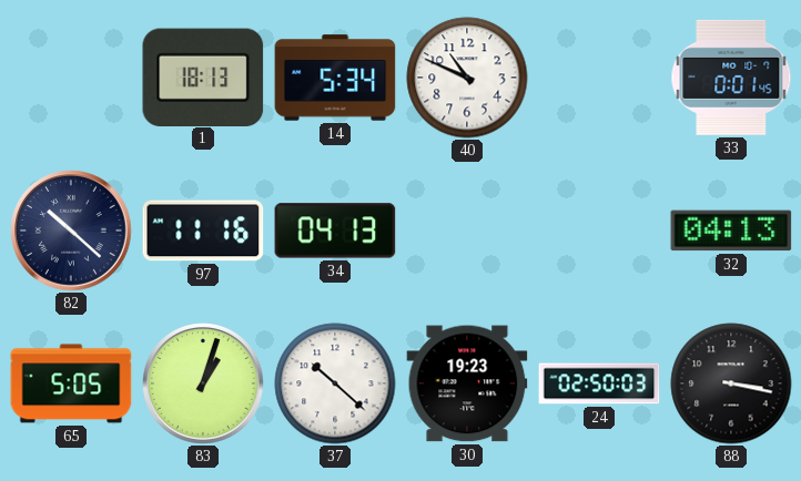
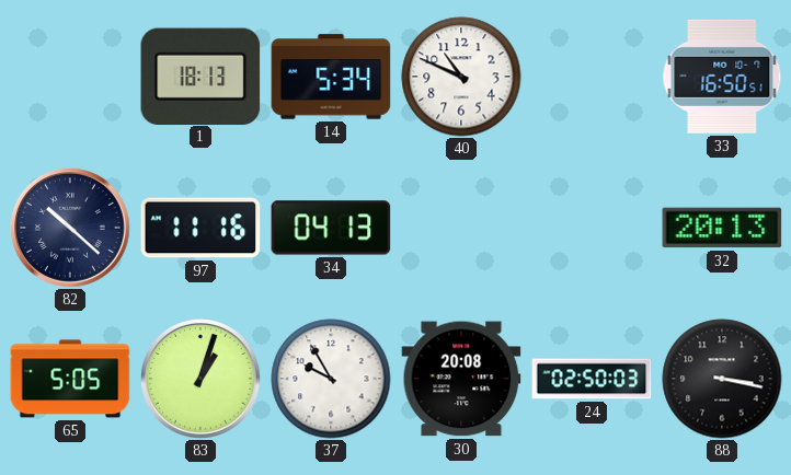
33: 0:01 -> 16:50
32: 04:13 -> 20:13
37: 10:22 -> 9:55
30: 19:23 -> 20:08
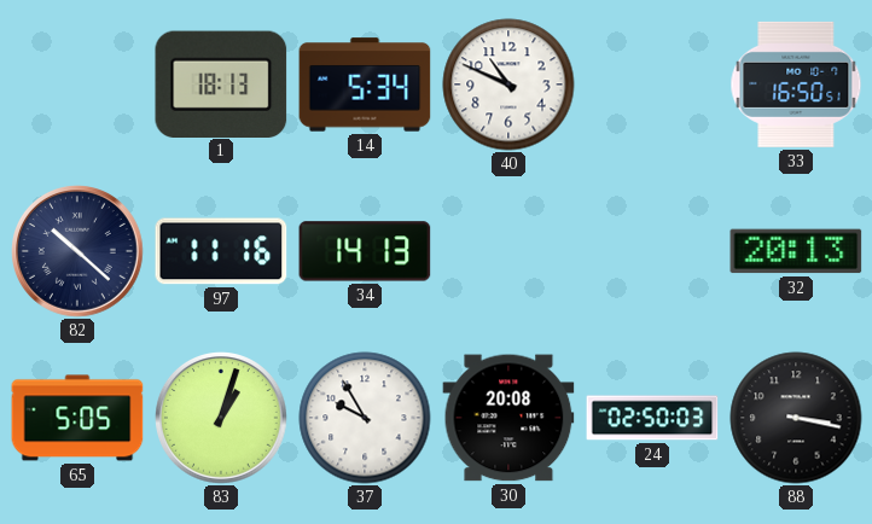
34: 04:13 -> 14:13
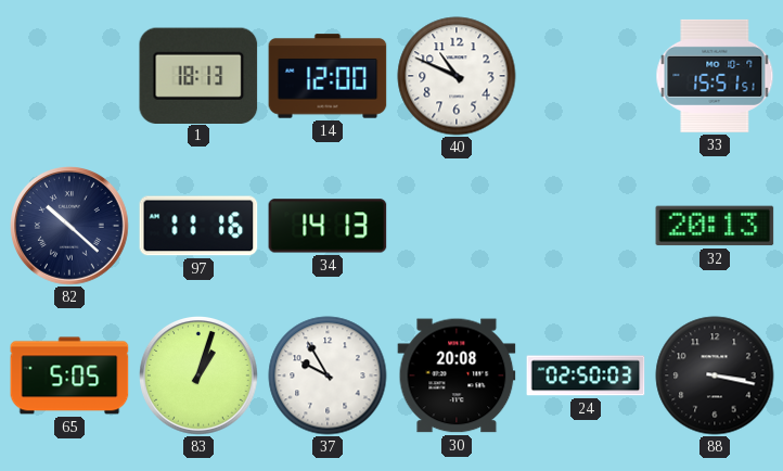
14: 5:34 -> 12:00
33: 16:50 -> 15:51
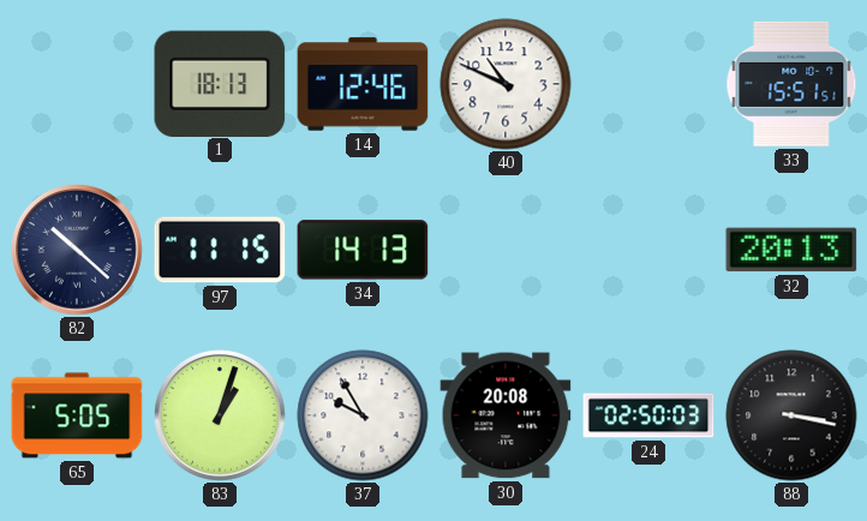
14: 12:00 -> 12:46
97: 11:16 -> 11:15
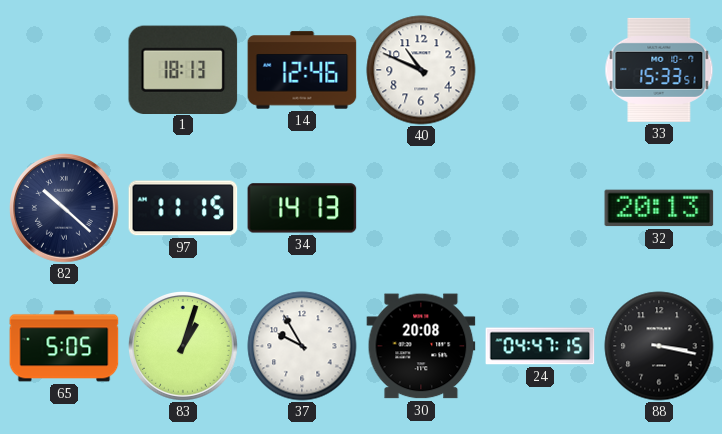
33: 15:51 -> 15:33
24: 02:50 -> 04:47
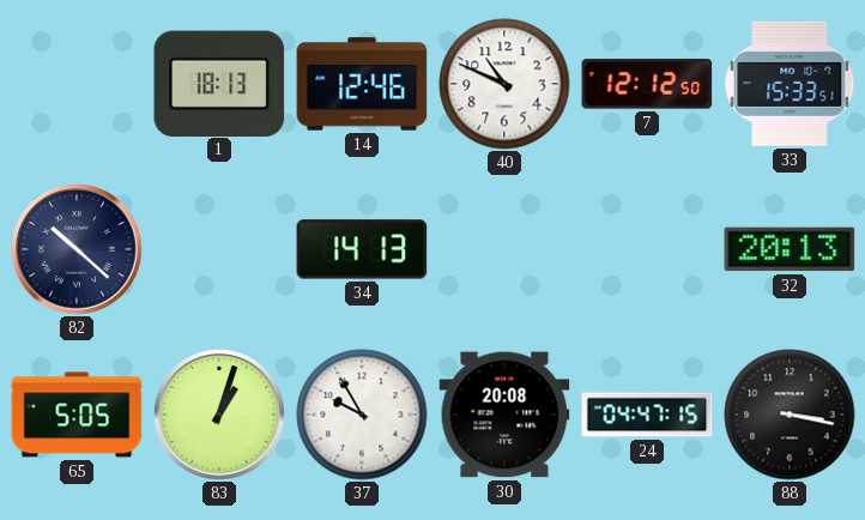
7: none -> 12:12
97: 11:15 -> none
